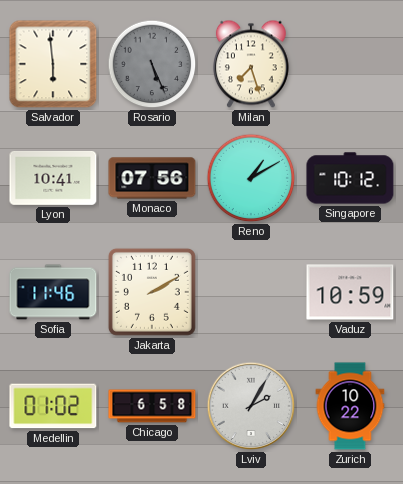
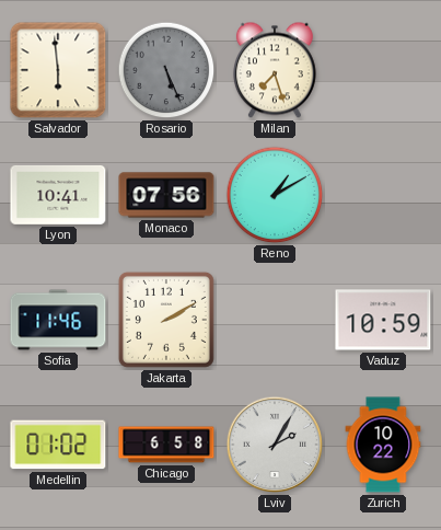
Singapore: 10:12 -> none
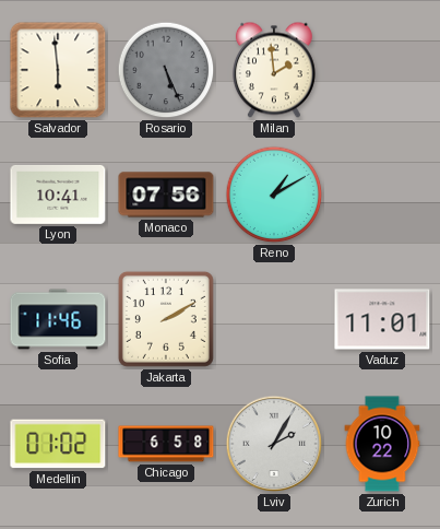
Milan: 7:27 -> 1:59
Vaduz: 10:59 -> 11:01
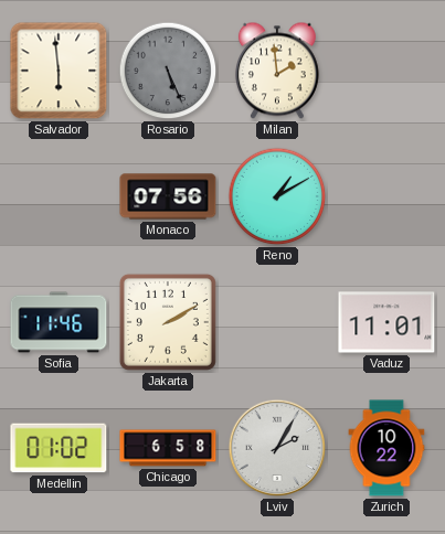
Lyon: 10:41 -> none
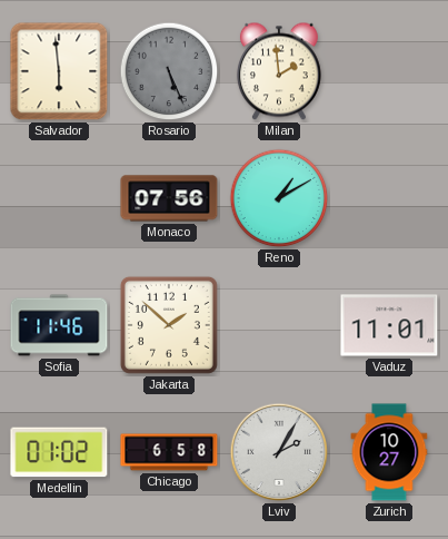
Jakarta: 2:10 -> 1:52
Zurich: 10:22 -> 10:27
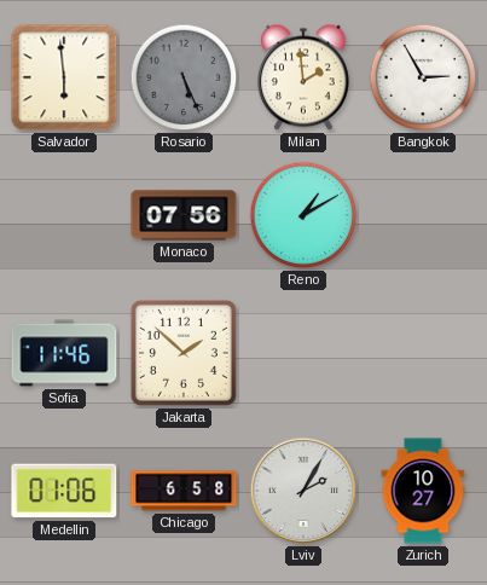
Bangkok: none -> 2:55
Vaduz: 11:01 -> none
Medellin: 01:02 -> 01:06
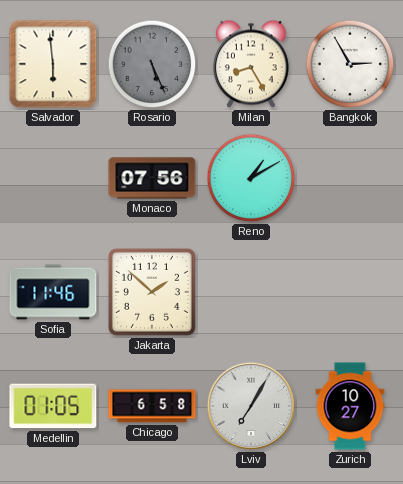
Milan: 1:59 -> 8:25
Medellin: 01:06 -> 01:05
Lviv: 2:05 -> 7:05
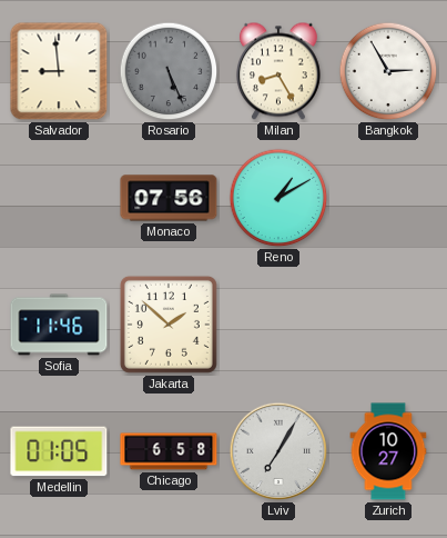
Salvador: 5:59 -> 8:59
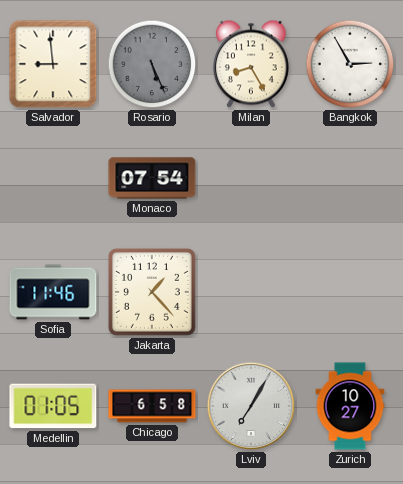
Monaco: 07:56 -> 07:54
Reno: 1:10 -> none
Jakarta: 1:52 -> 1:23
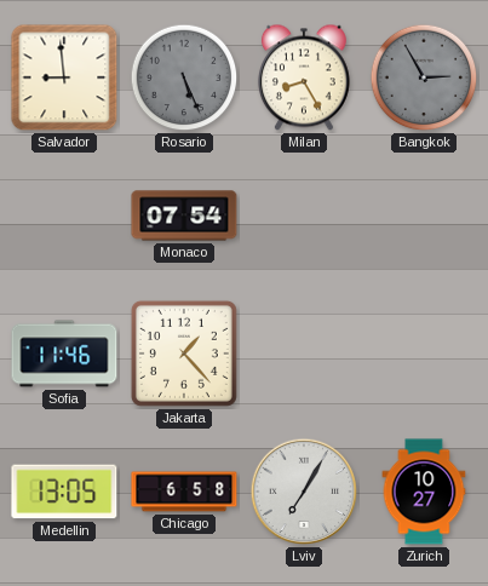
Bangkok dial: white -> grey
Medellin: 01:05 -> 13:05
